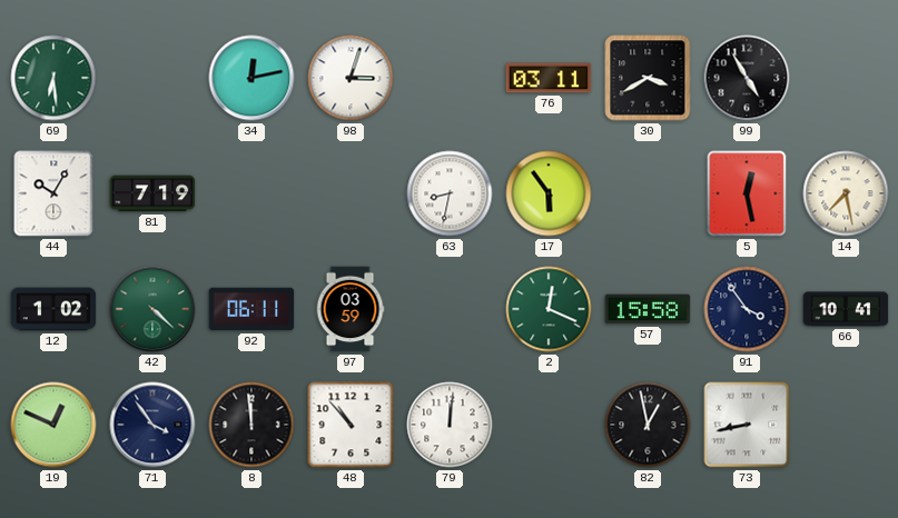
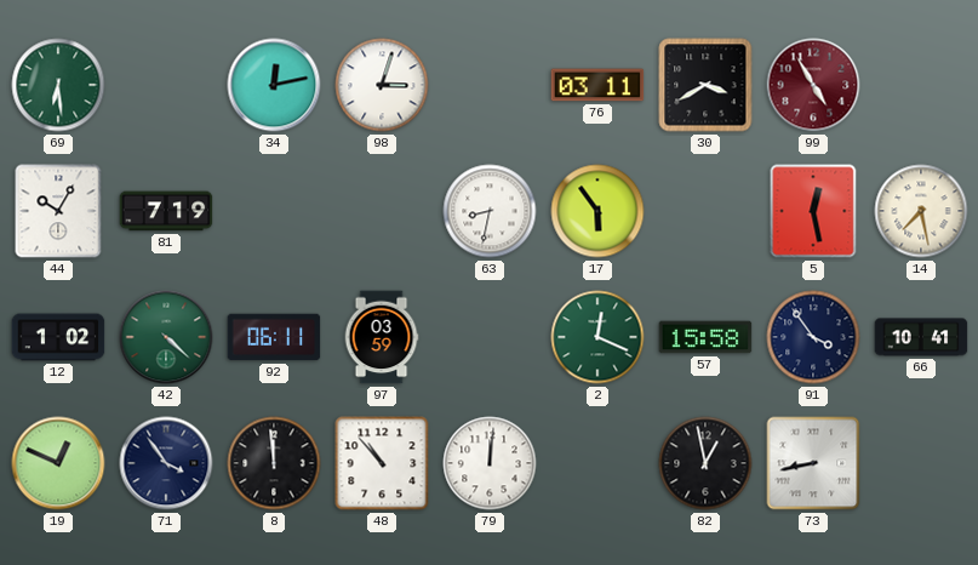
99 dial: black -> burgundy
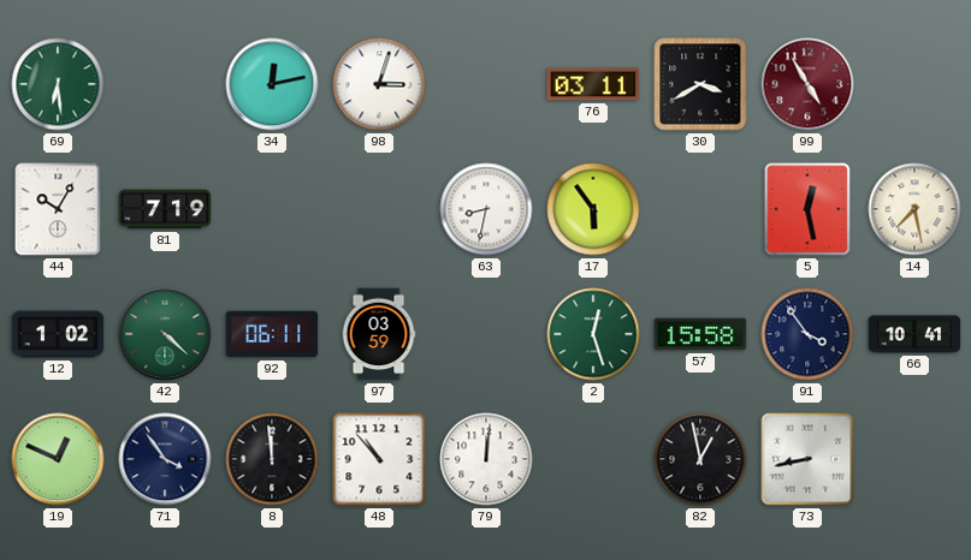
2: 12:19 -> 12:27
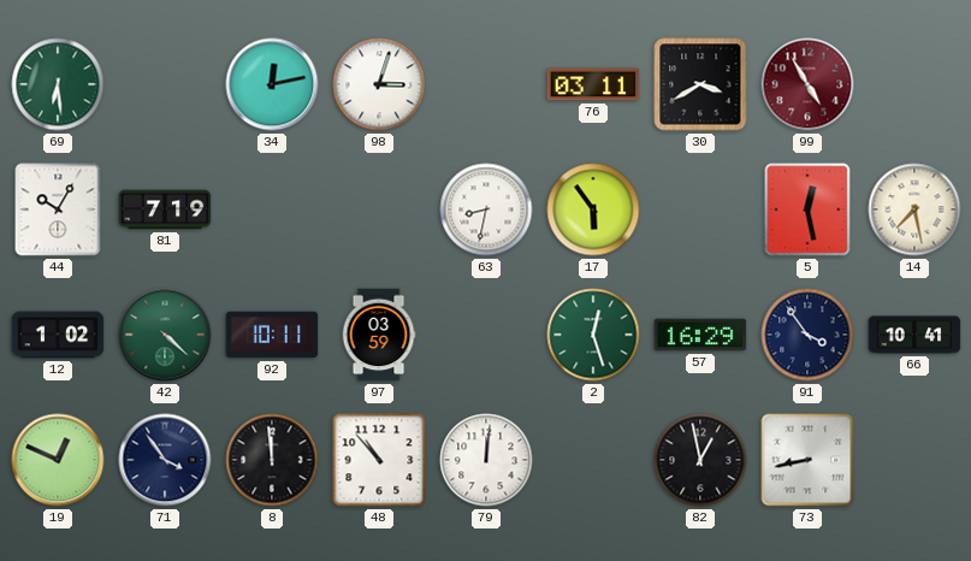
92: 06:11 -> 10:11
57: 15:58 -> 16:29
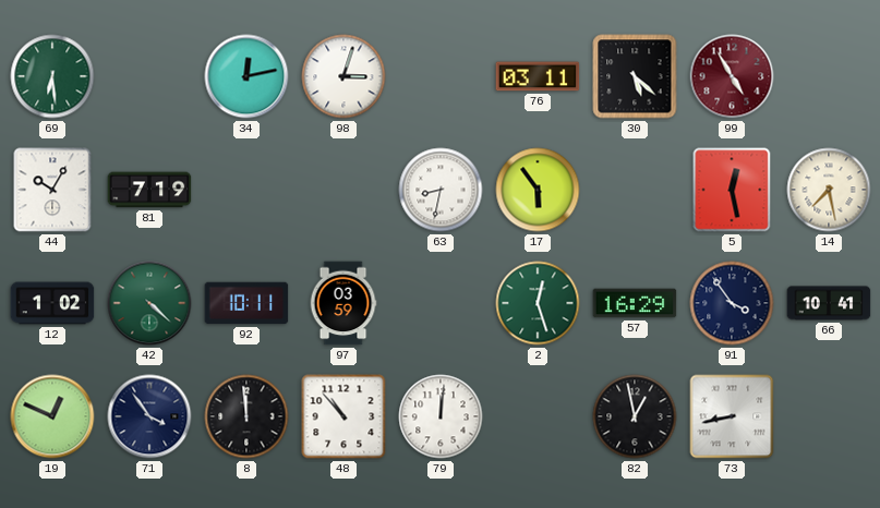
30: 3:40 -> 5:22
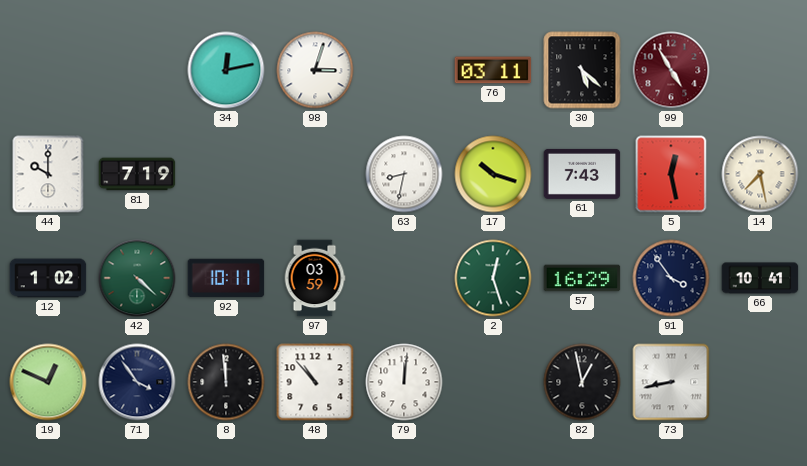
69: 6:29 -> none
44: 10:05 -> 10:00
17: 5:54 -> 10:18
61: none -> 7:43
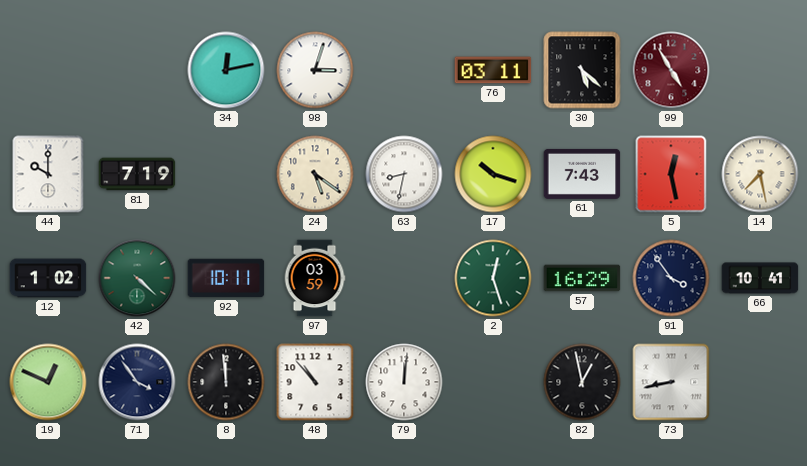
24: none -> 5:21
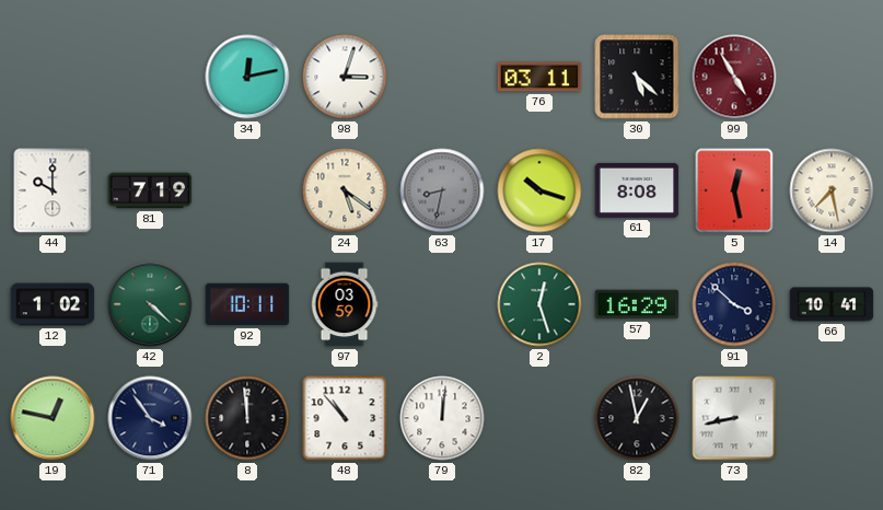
63 dial: white -> grey
61: 7:43 -> 8:08
91: 3:54 -> 3:52
19: 12:49 -> 12:47
